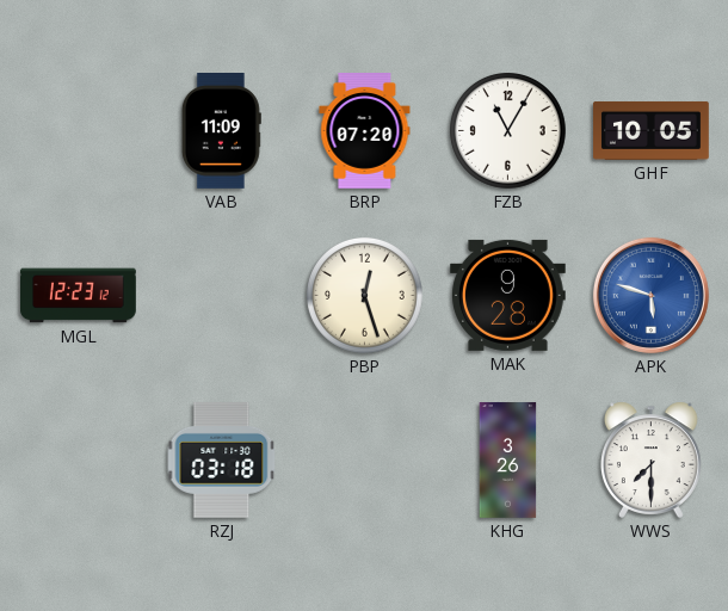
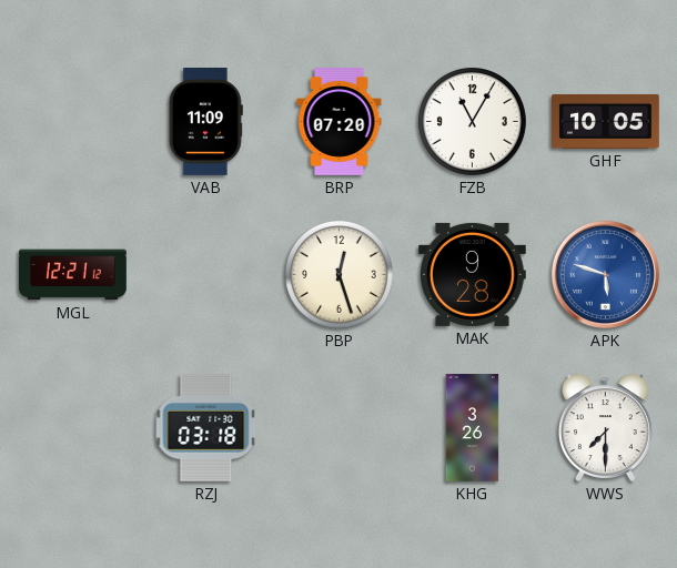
MGL: 12:23 -> 12:21
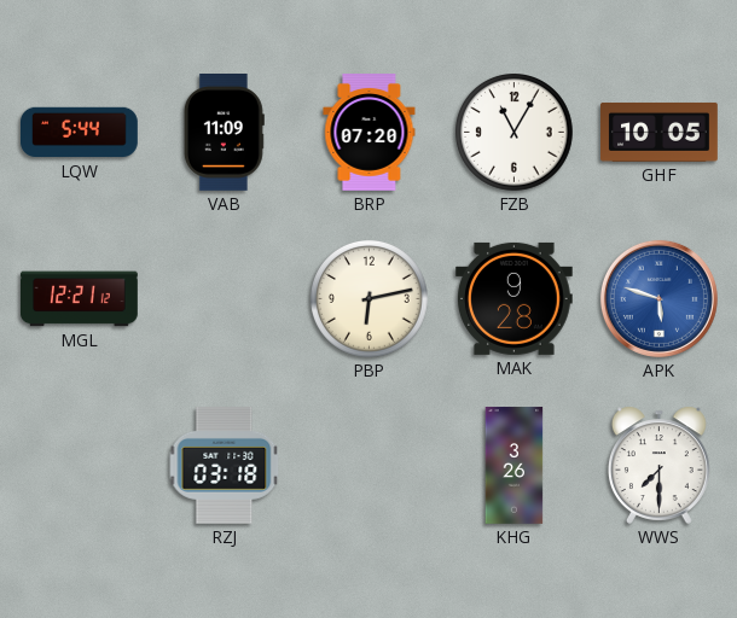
LQW: none -> 5:44
PBP: 12:27 -> 6:13
